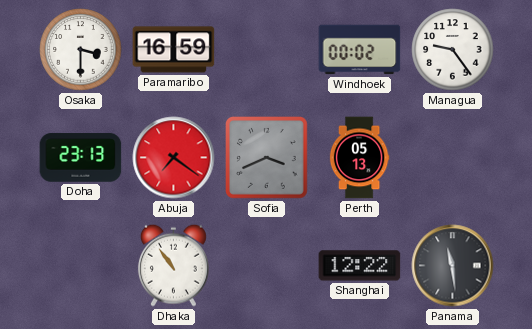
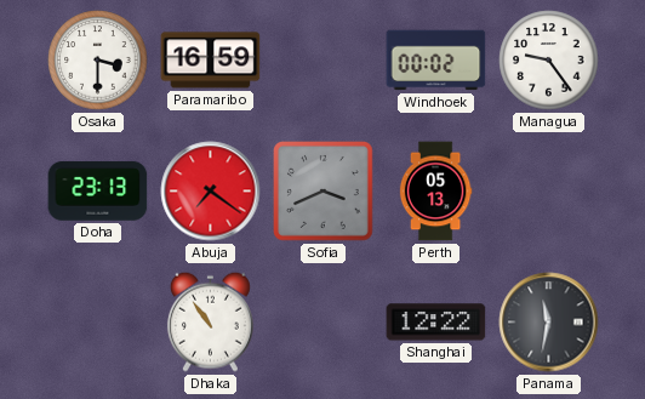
Panama: 11:29 -> 11:32
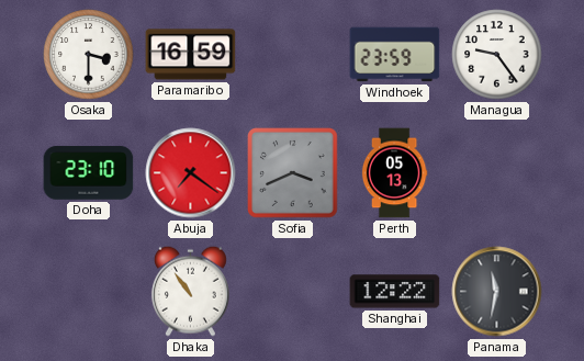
Windhoek: 00:02 -> 23:59
Doha: 23:13 -> 23:10
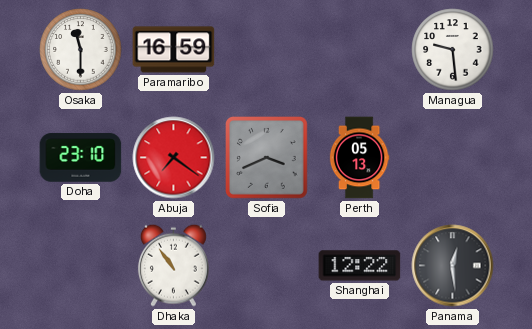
Osaka: 3:30 -> 11:30
Windhoek: 23:59 -> none
Managua: 9:24 -> 9:29
Panama: 11:32 -> 12:29
